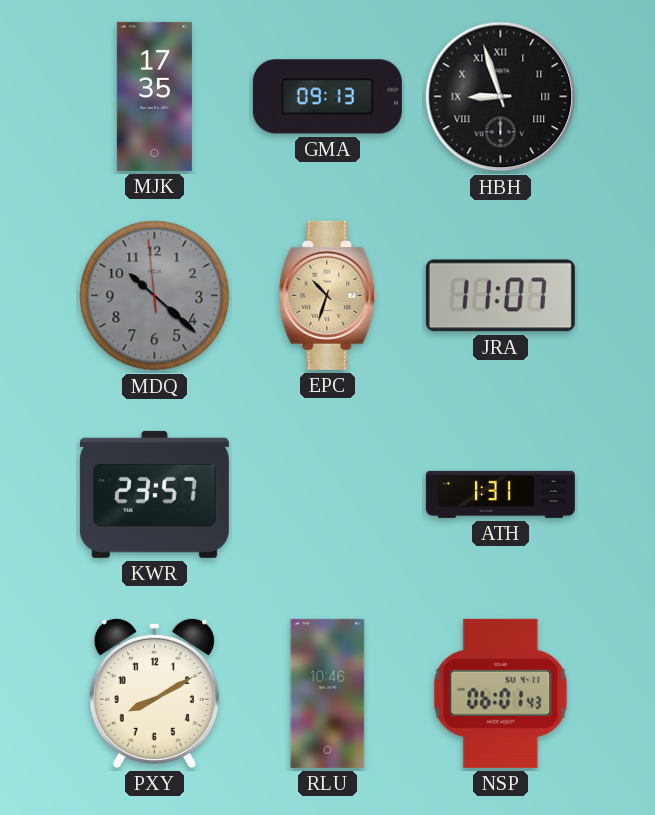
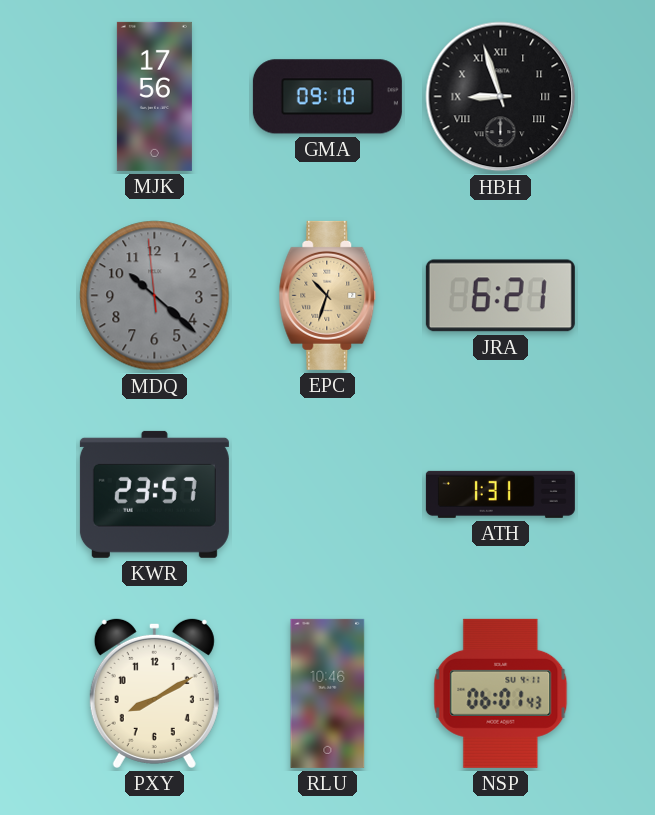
MJK: 17:35 -> 17:56
GMA: 09:13 -> 09:10
JRA: 11:07 -> 6:21
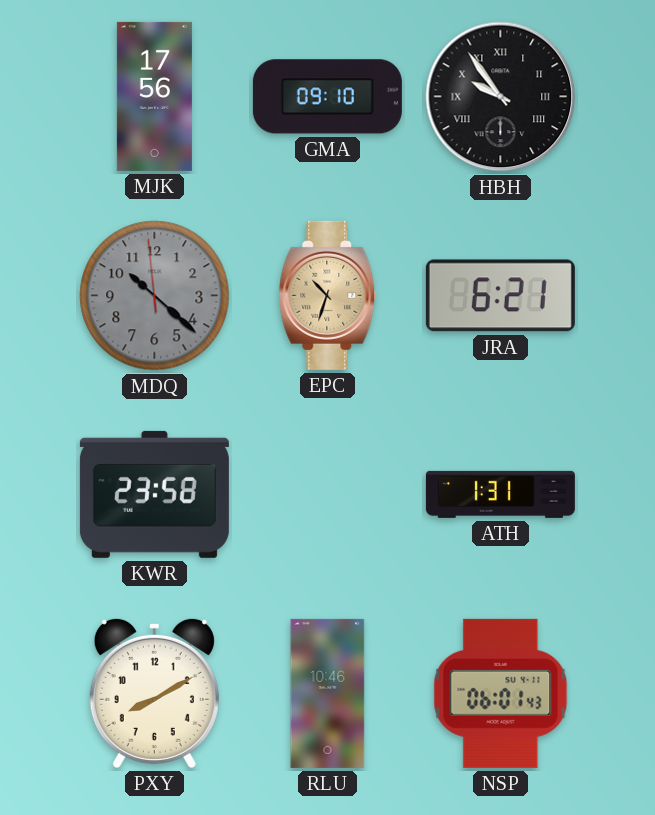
HBH: 8:57 -> 9:54
KWR: 23:57 -> 23:58
